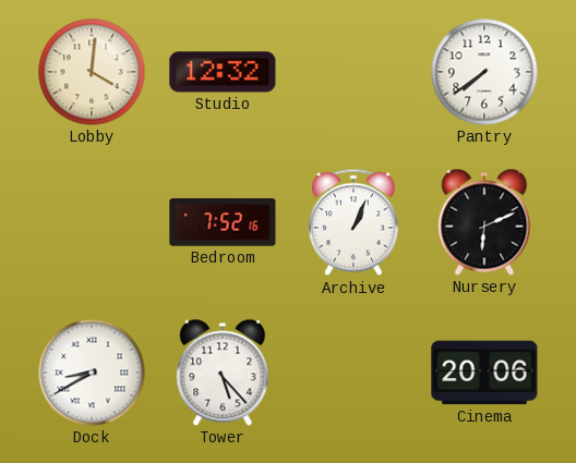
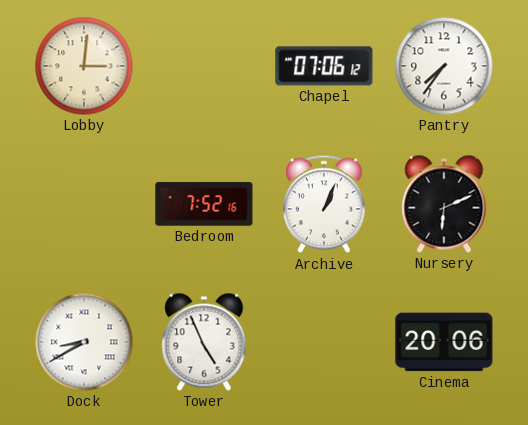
Lobby: 4:01 -> 3:01
Studio: 12:32 -> none
Chapel: none -> 07:06
Pantry: 7:39 -> 7:36
Tower: 5:23 -> 4:56
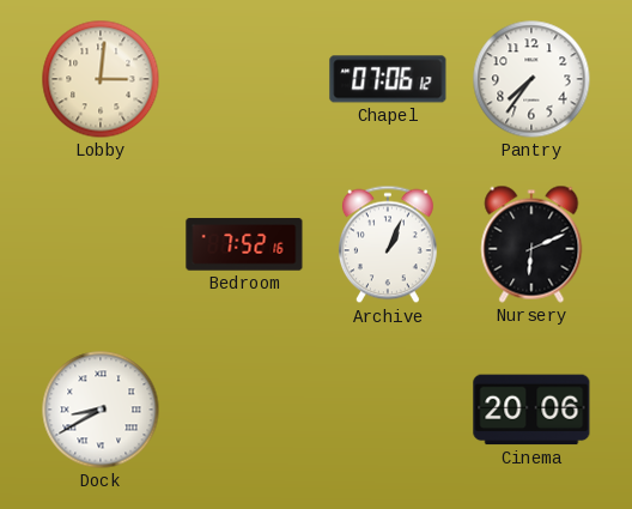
Tower: 4:56 -> none
